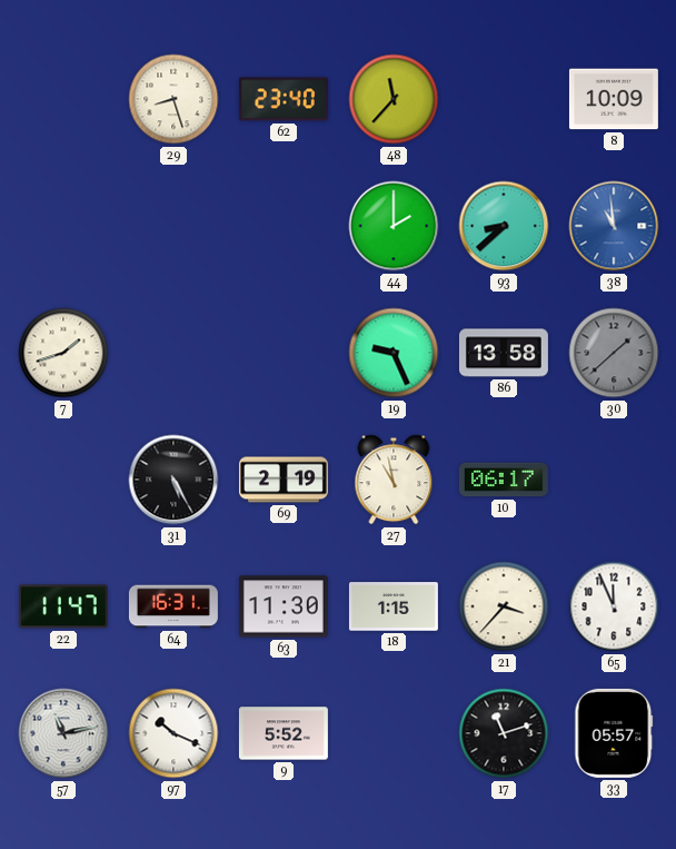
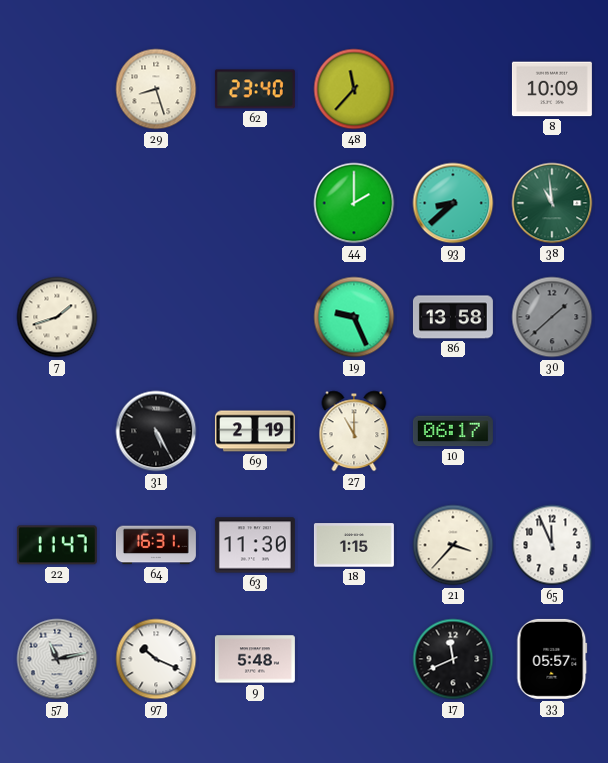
38 dial: blue -> green
27: 10:58 -> 11:00
9: 5:52 -> 5:48
17: 11:12 -> 11:41
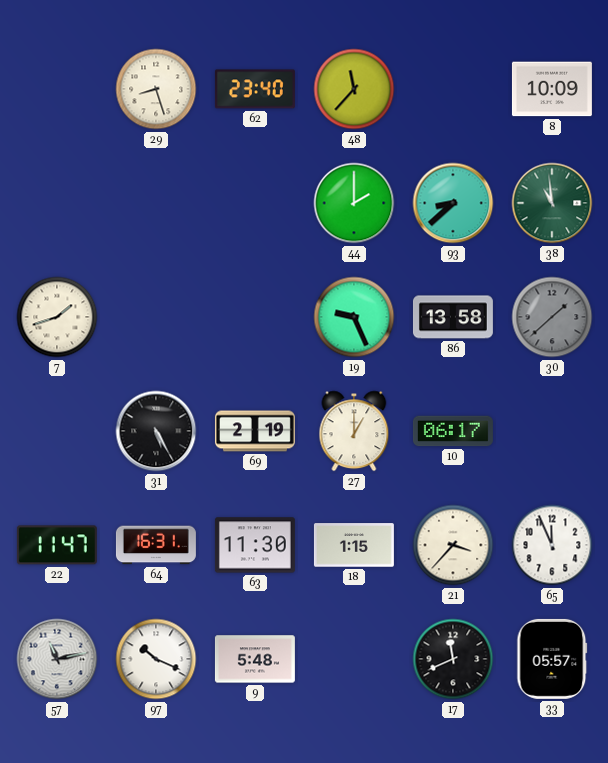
27: 11:00 -> 1:00
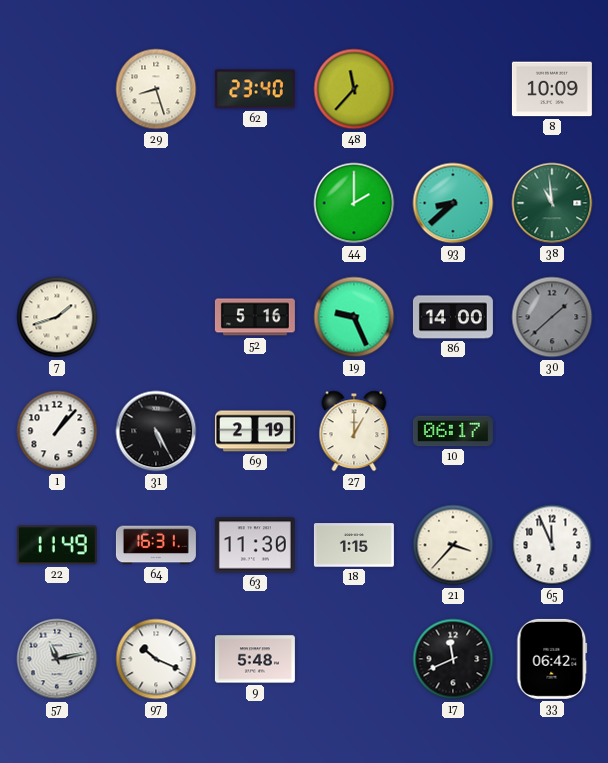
52: none -> 5:16
86: 13:58 -> 14:00
1: none -> 1:07
22: 11:47 -> 11:49
33: 05:57 -> 06:42
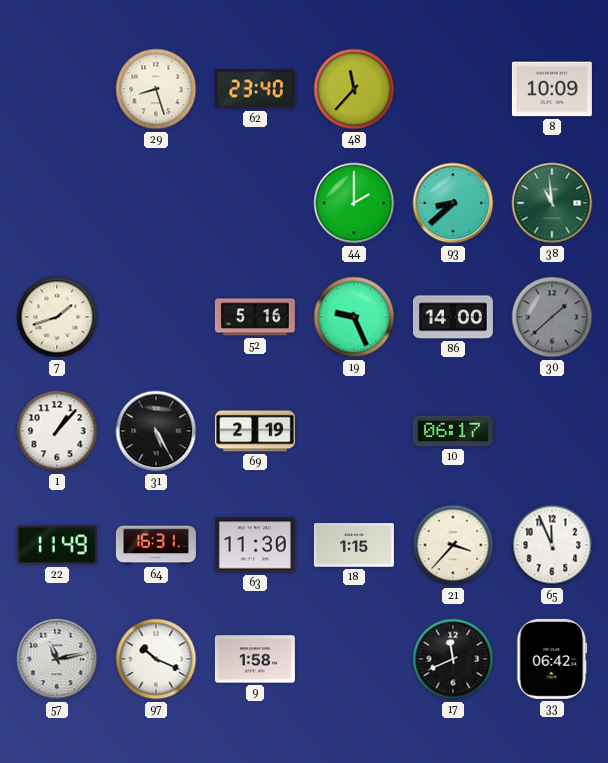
27: 1:00 -> none
9: 5:48 -> 1:58
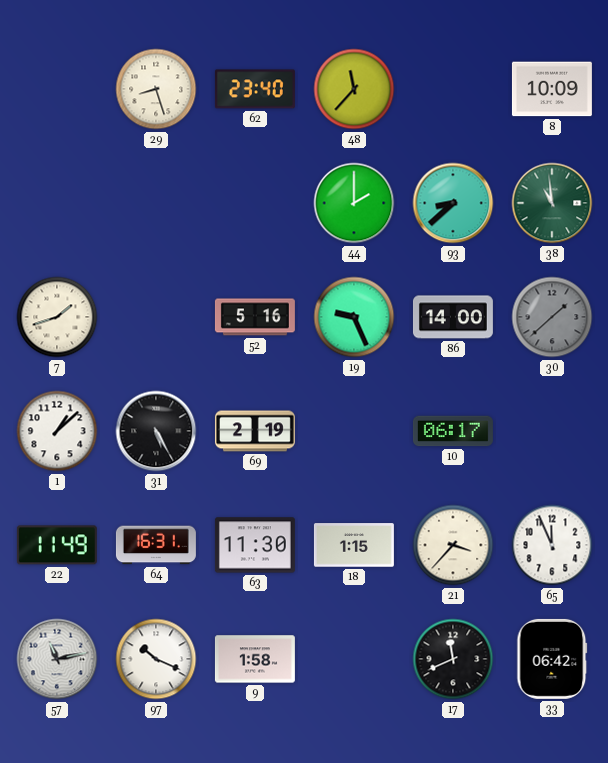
1: 1:07 -> 1:08
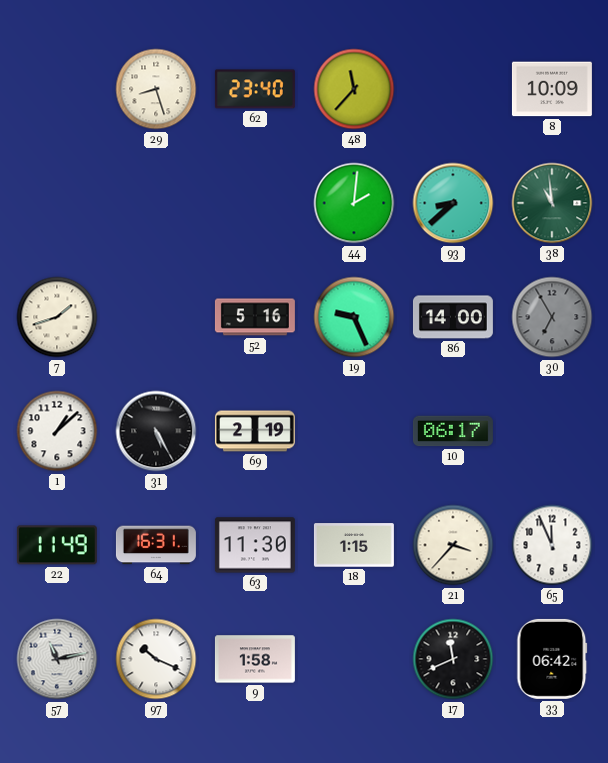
44: 2:00 -> 2:01
30: 1:38 -> 6:55
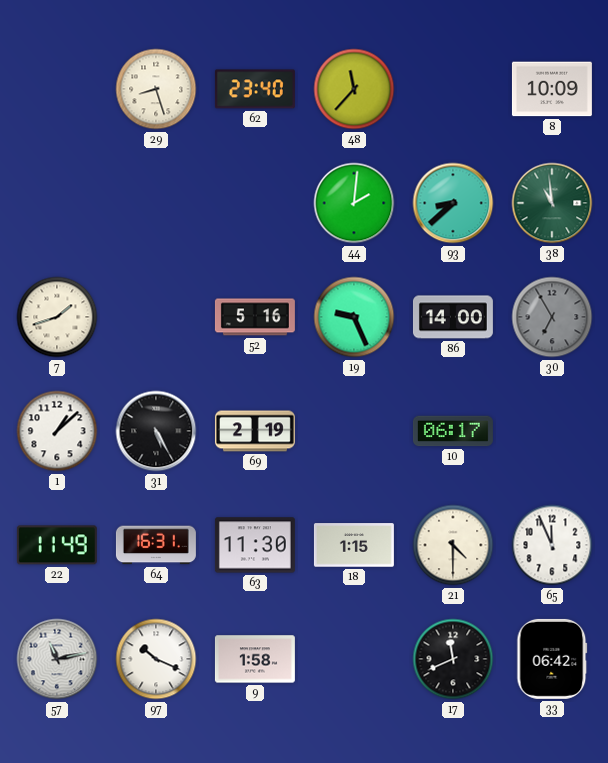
21: 3:37 -> 4:30
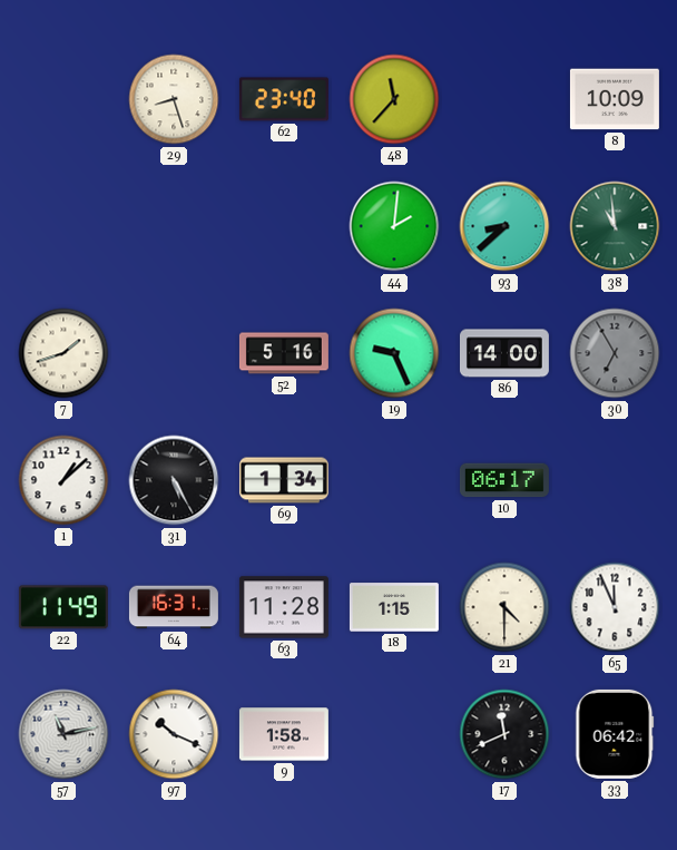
69: 2:19 -> 1:34
63: 11:30 -> 11:28
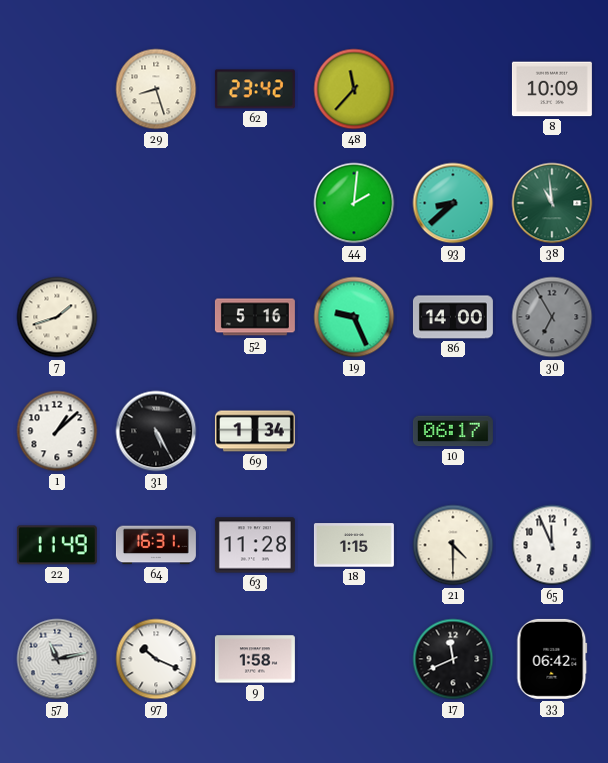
62: 23:40 -> 23:42
